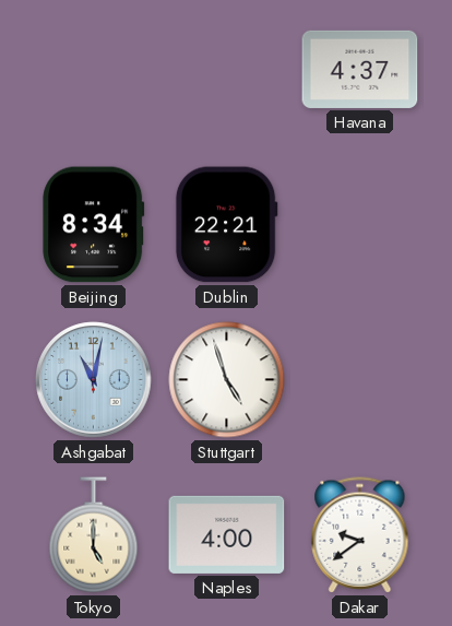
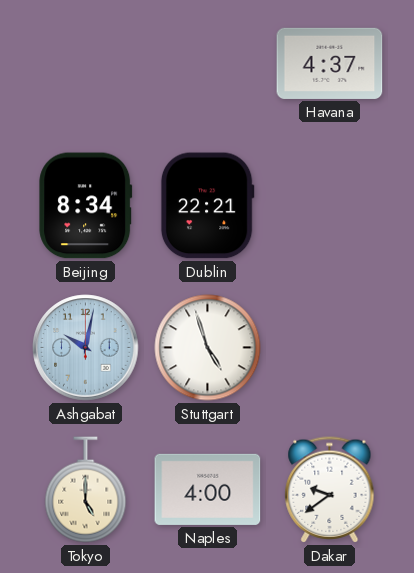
Ashgabat: 11:02 -> 10:02
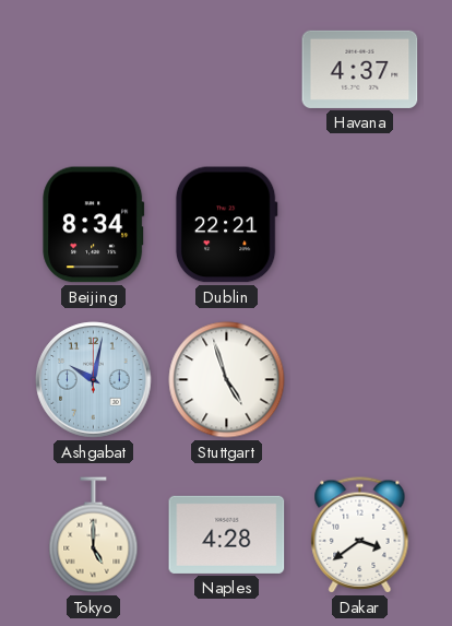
Naples: 4:00 -> 4:28
Dakar: 9:39 -> 3:39
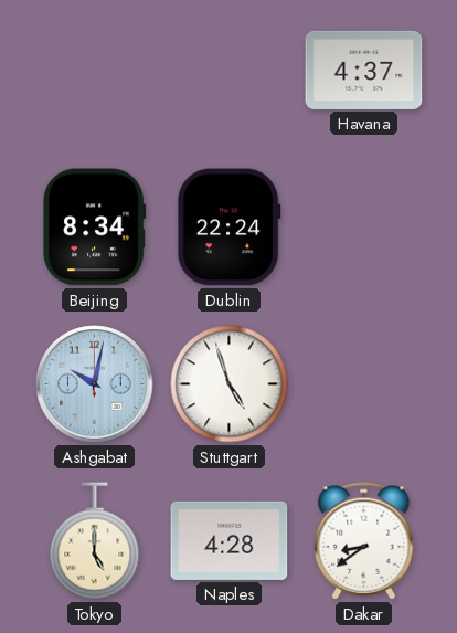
Dublin: 22:21 -> 22:24
Dakar: 3:39 -> 8:39
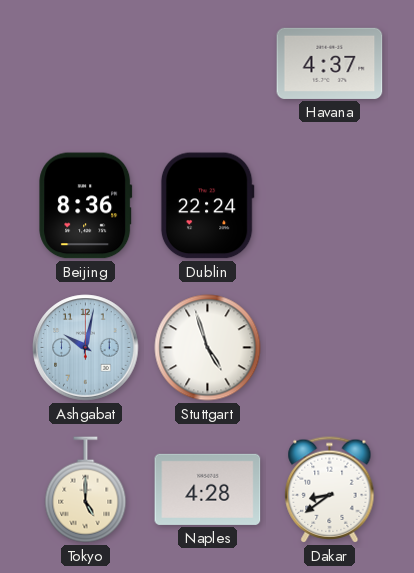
Beijing: 8:34 -> 8:36
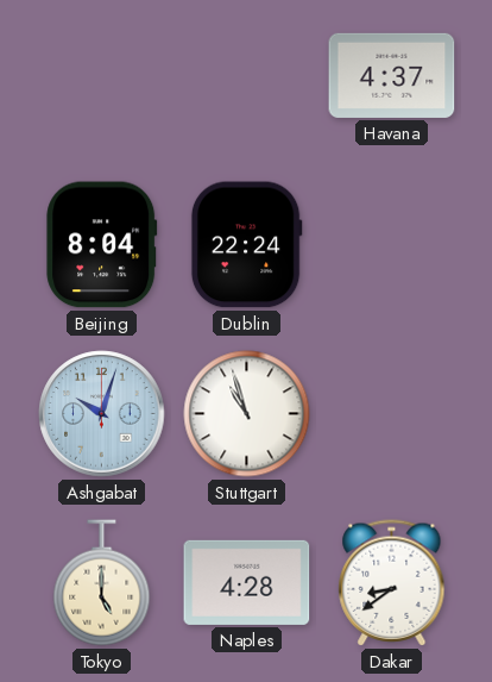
Beijing: 8:36 -> 8:04
Ashgabat: 10:02 -> 10:03
Stuttgart: 4:57 -> 10:57
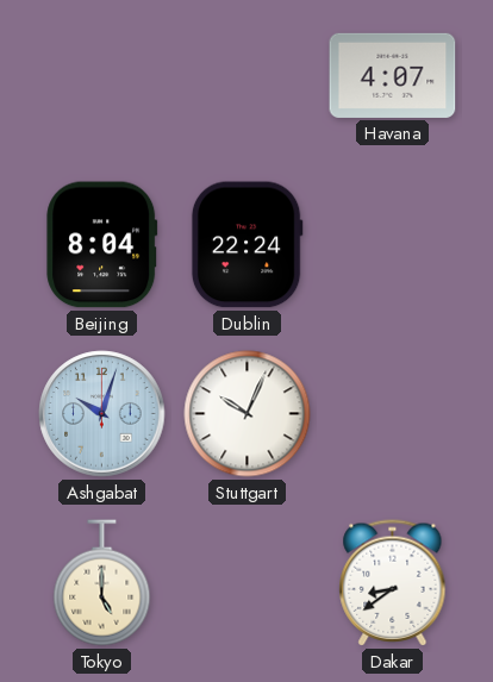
Havana: 4:37 -> 4:07
Stuttgart: 10:57 -> 10:04
Naples: 4:28 -> none
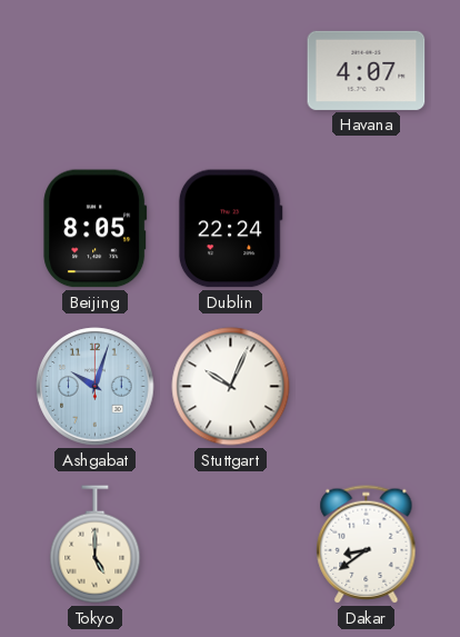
Beijing: 8:04 -> 8:05
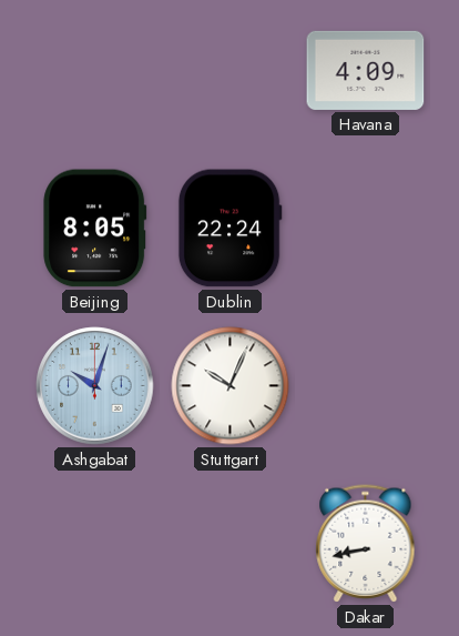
Havana: 4:07 -> 4:09
Tokyo: 5:00 -> none
Dakar: 8:39 -> 8:43
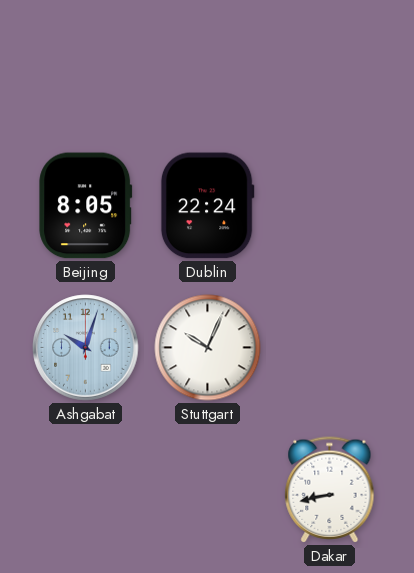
Havana: 4:09 -> none
